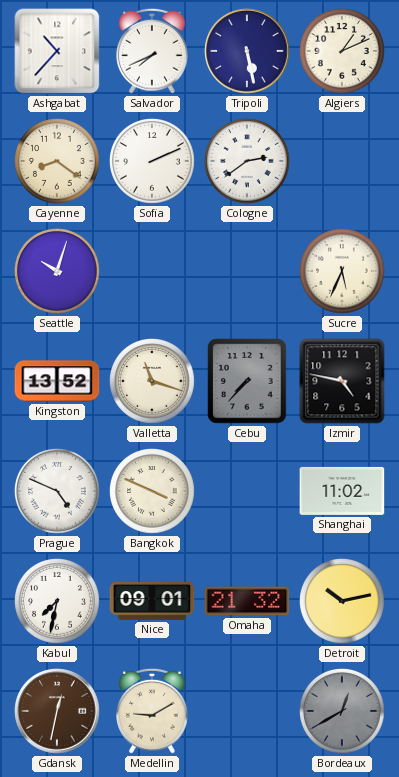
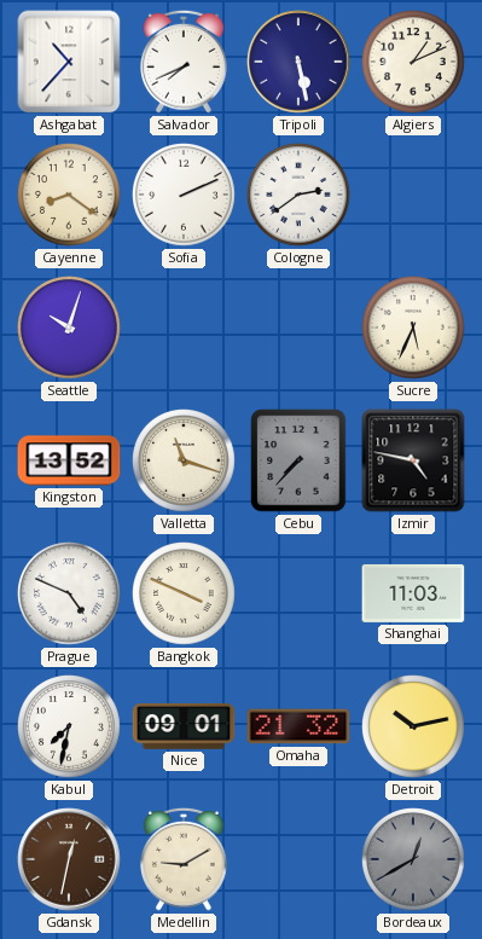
Shanghai: 11:02 -> 11:03
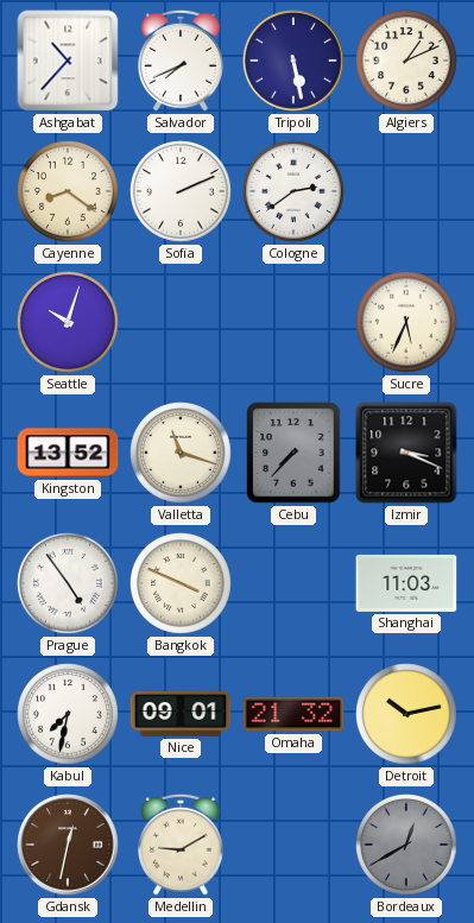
Izmir: 4:47 -> 3:19
Prague: 4:49 -> 4:54
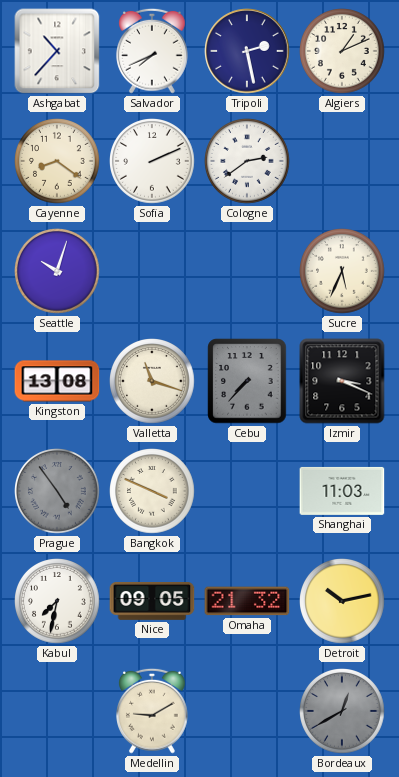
Tripoli: 5:28 -> 2:28
Kingston: 13:52 -> 13:08
Prague dial: white -> grey
Nice: 09:01 -> 09:05
Gdansk: 12:32 -> none
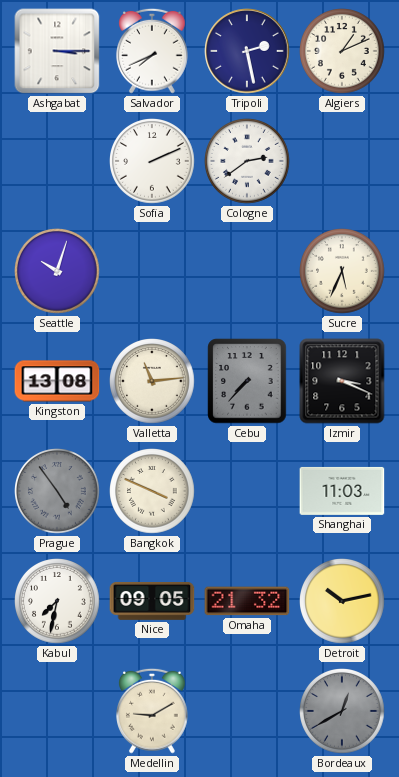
Ashgabat: 10:37 -> 3:15
Cayenne: 8:21 -> none
Valletta: 11:18 -> 11:14
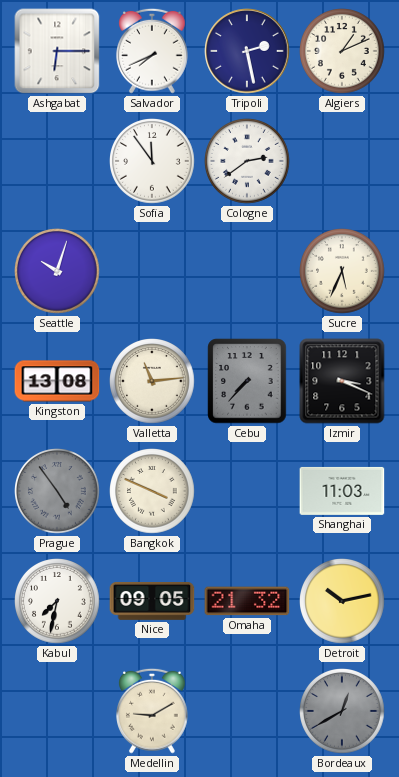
Ashgabat: 3:15 -> 6:15
Sofia: 2:11 -> 11:54
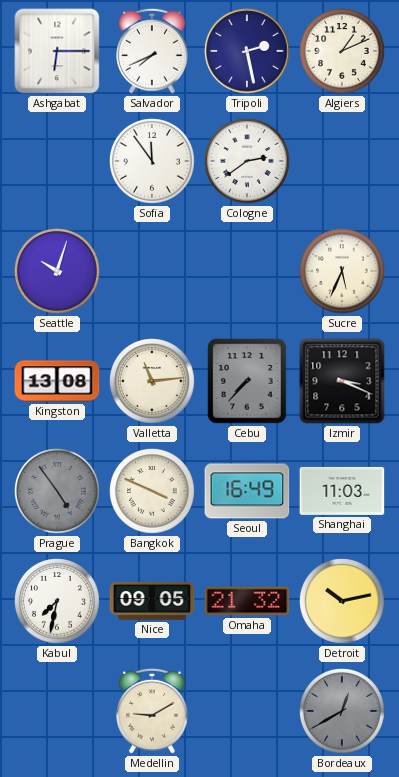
Seoul: none -> 16:49
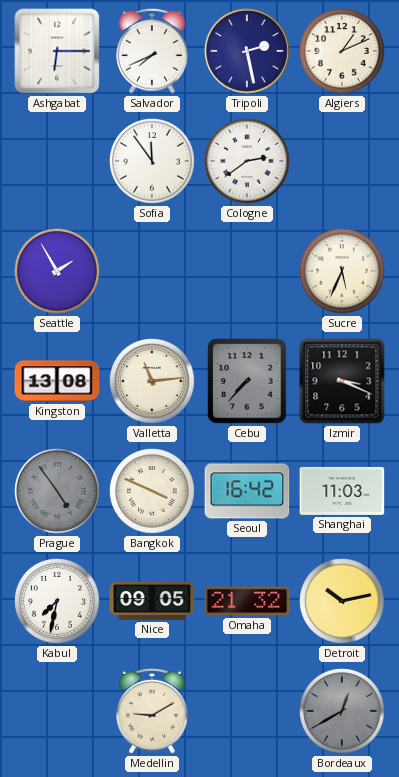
Seattle: 10:03 -> 1:55
Seoul: 16:49 -> 16:42
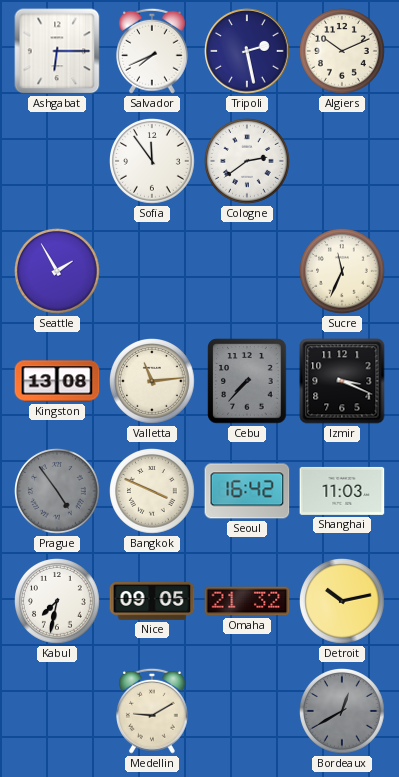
Algiers: 1:11 -> 10:11
Sucre: 5:34 -> 11:34
